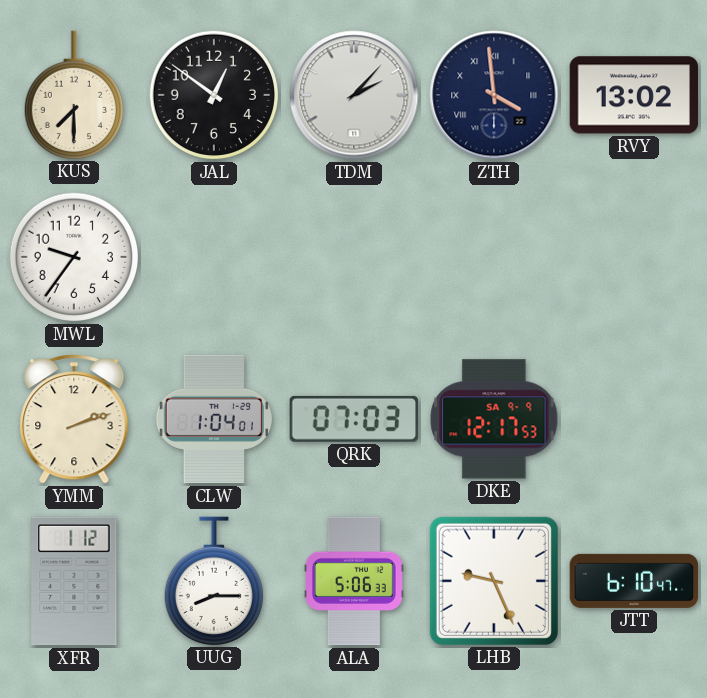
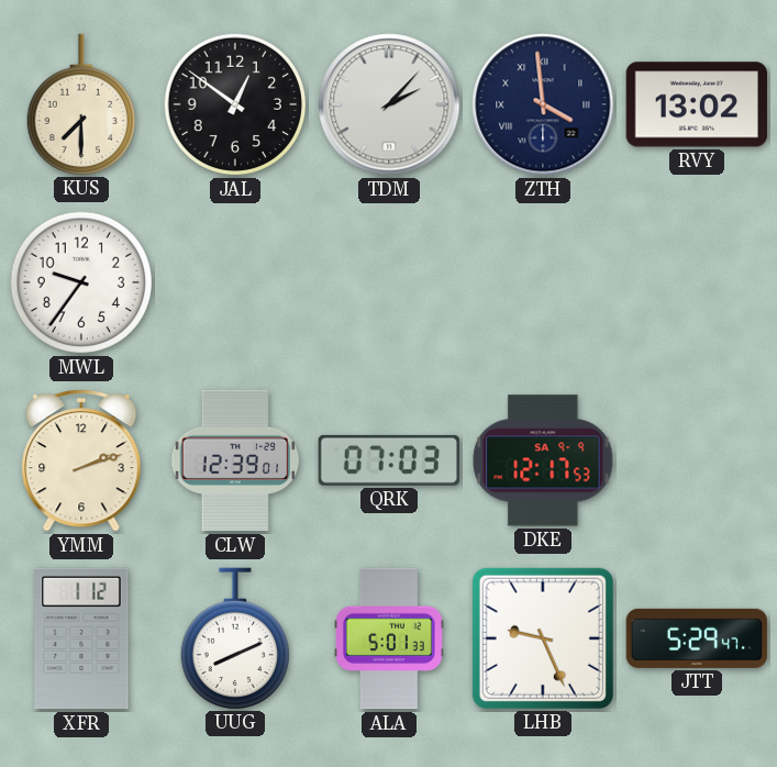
CLW: 1:04 -> 12:39
UUG: 8:15 -> 8:11
ALA: 5:06 -> 5:01
JTT: 6:10 -> 5:29
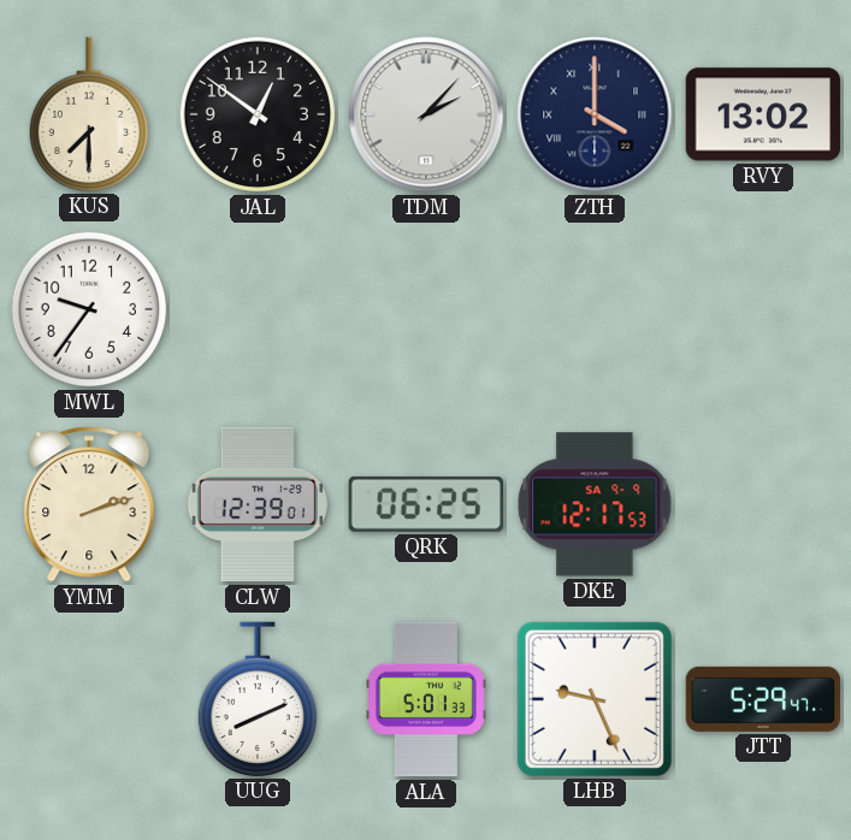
ZTH: 3:59 -> 4:00
QRK: 07:03 -> 06:25
XFR: 1:12 -> none
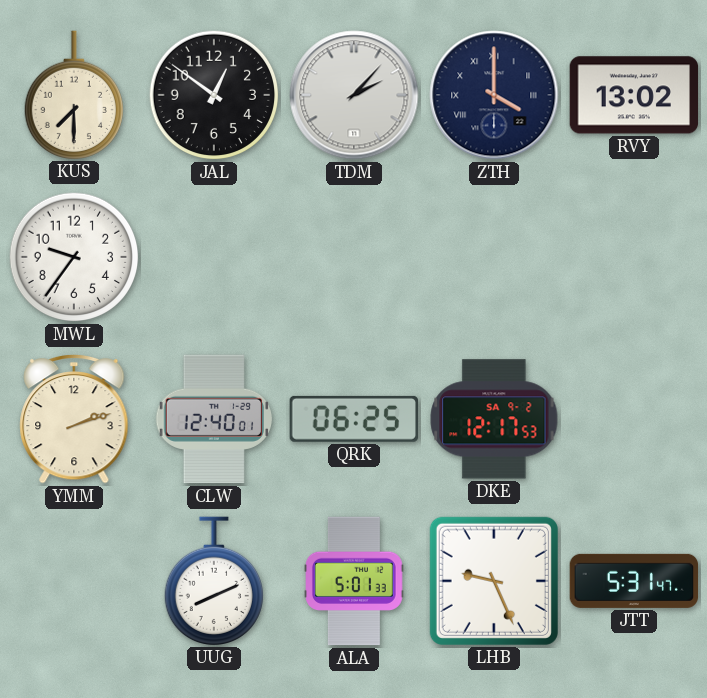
CLW: 12:39 -> 12:40
DKE date: SA 9-9 -> SA 9-2
JTT: 5:29 -> 5:31
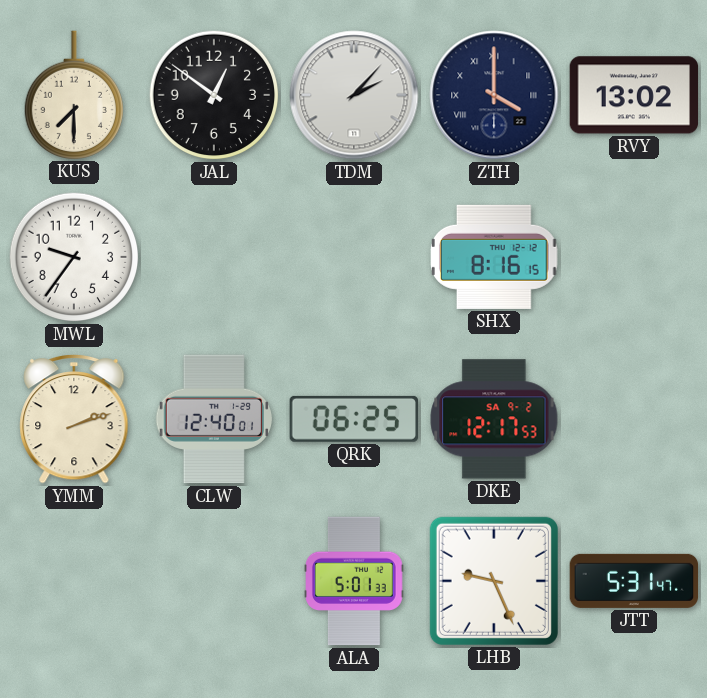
SHX: none -> 8:16
UUG: 8:11 -> none
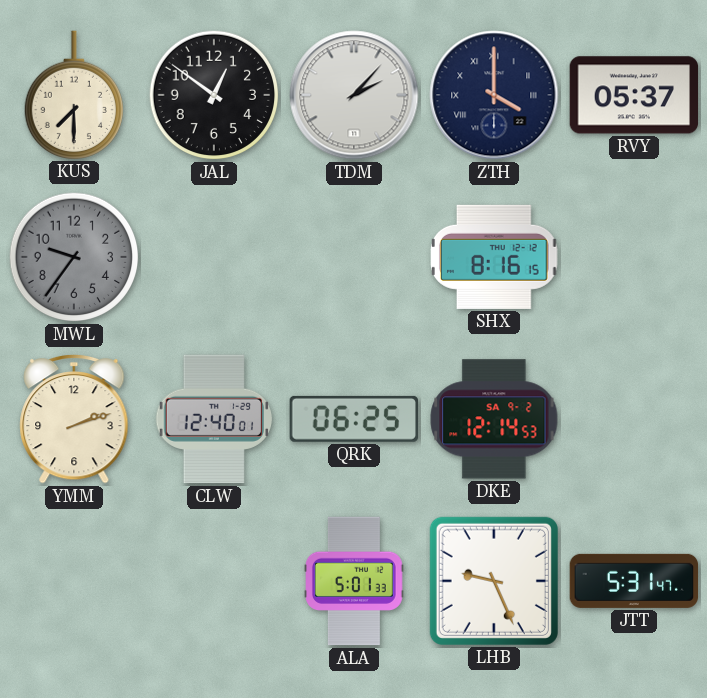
RVY: 13:02 -> 05:37
MWL dial: white -> grey
DKE: 12:17 -> 12:14
